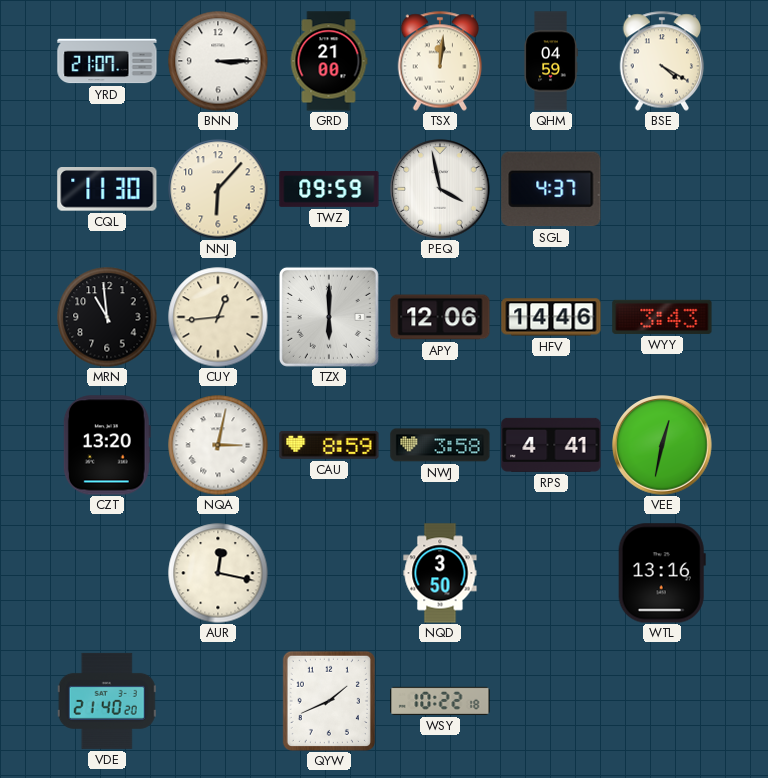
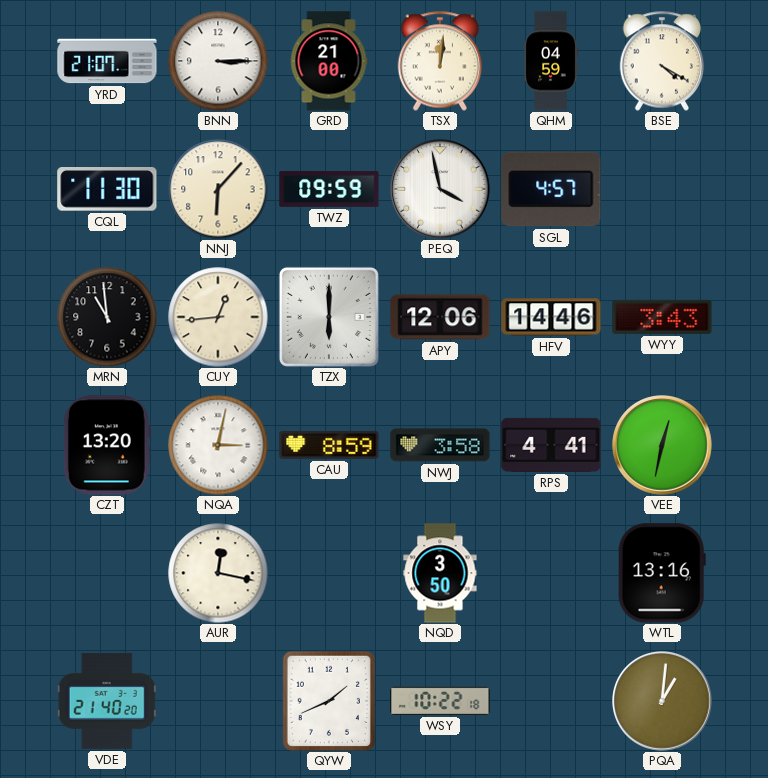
SGL: 4:37 -> 4:57
PQA: none -> 1:01
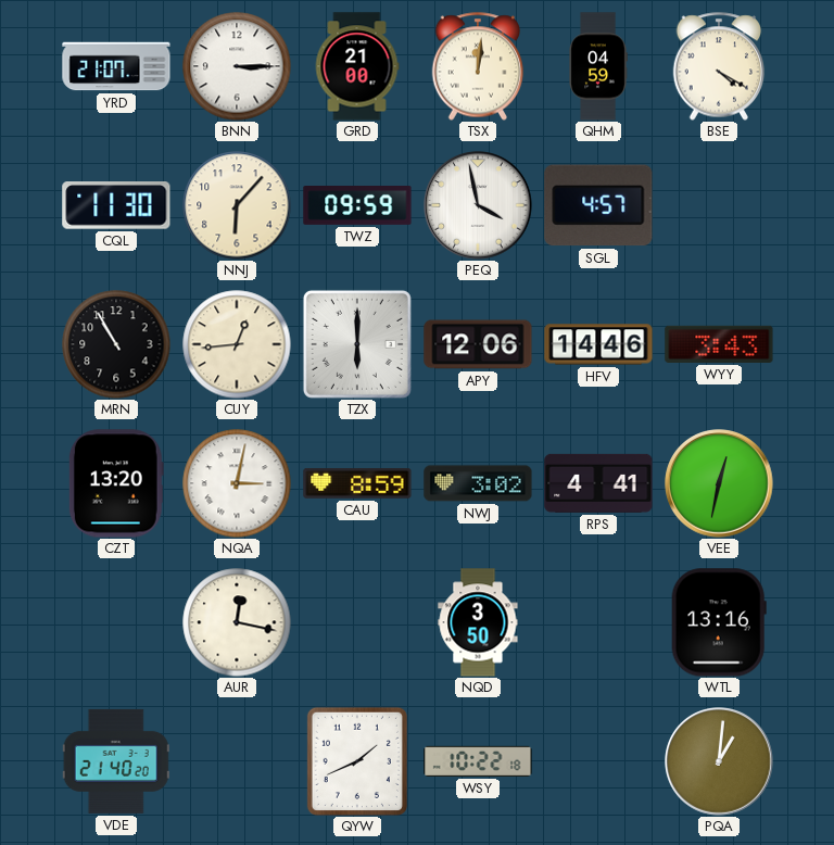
MRN: 10:59 -> 10:55
NWJ: 3:58 -> 3:02
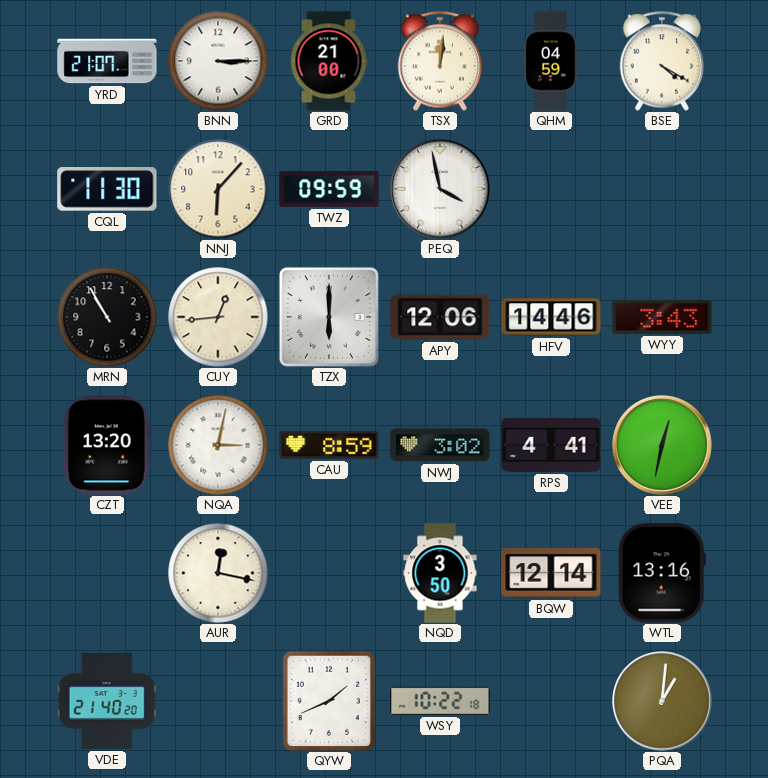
SGL: 4:57 -> none
BQW: none -> 12:14
